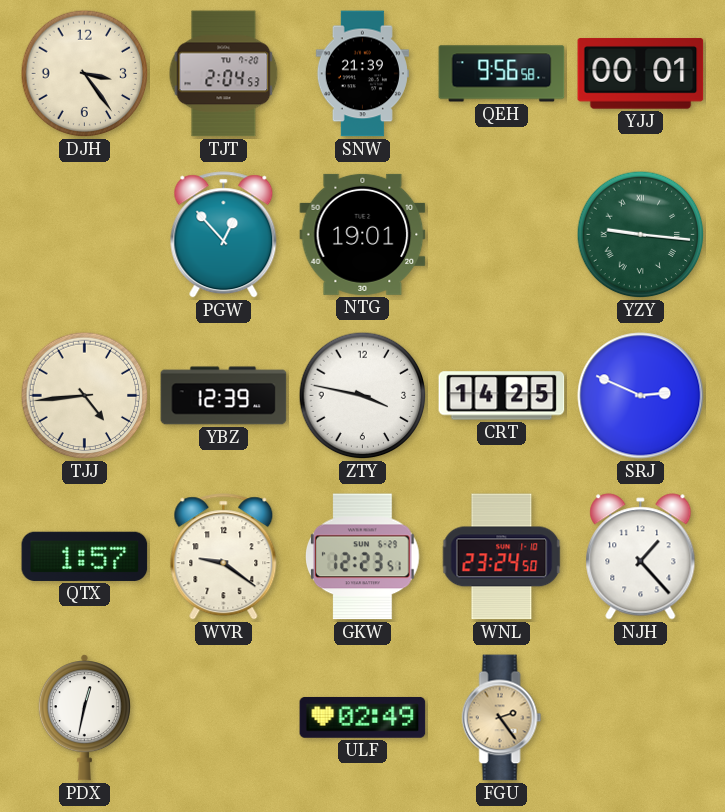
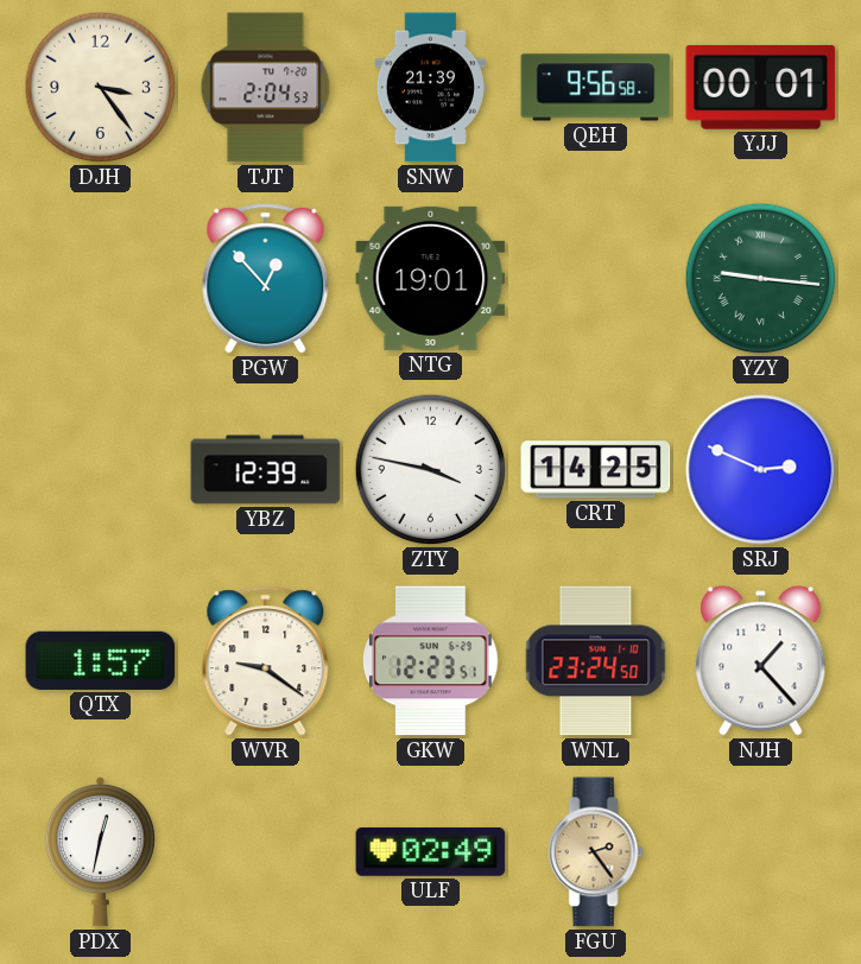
TJJ: 4:44 -> none
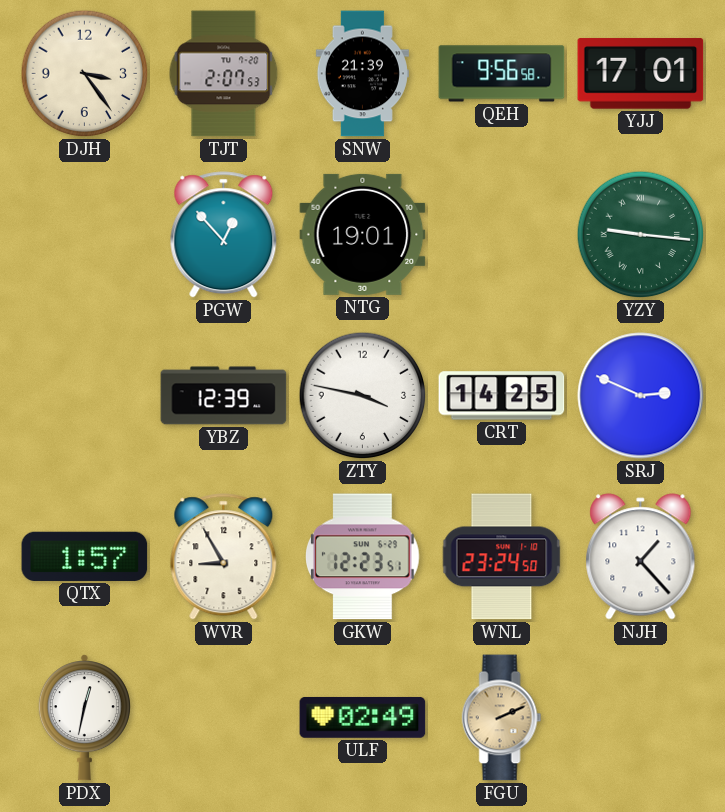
TJT: 2:04 -> 2:07
YJJ: 00:01 -> 17:01
WVR: 9:21 -> 8:55
FGU: 2:24 -> 2:11
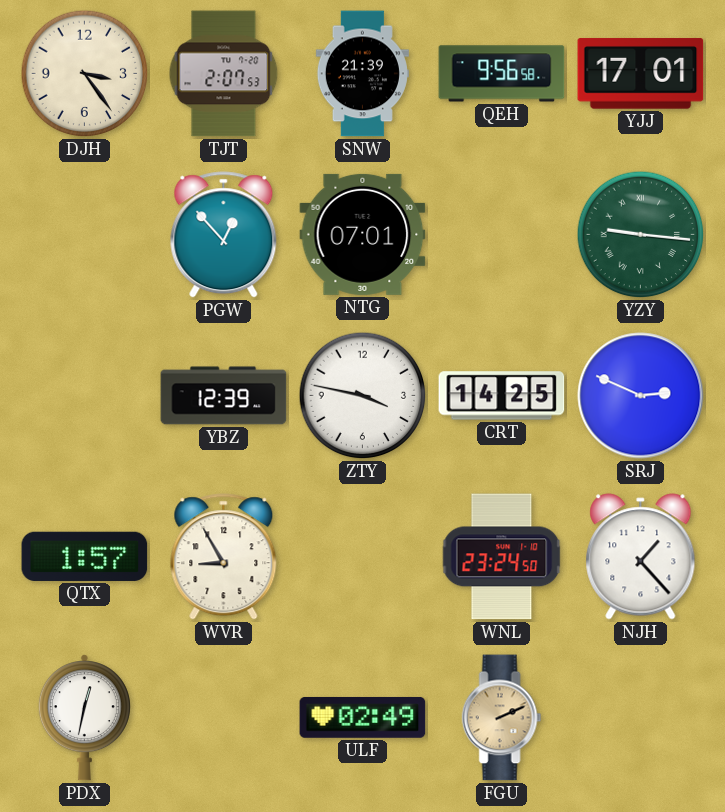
NTG: 19:01 -> 07:01
GKW: 12:23 -> none
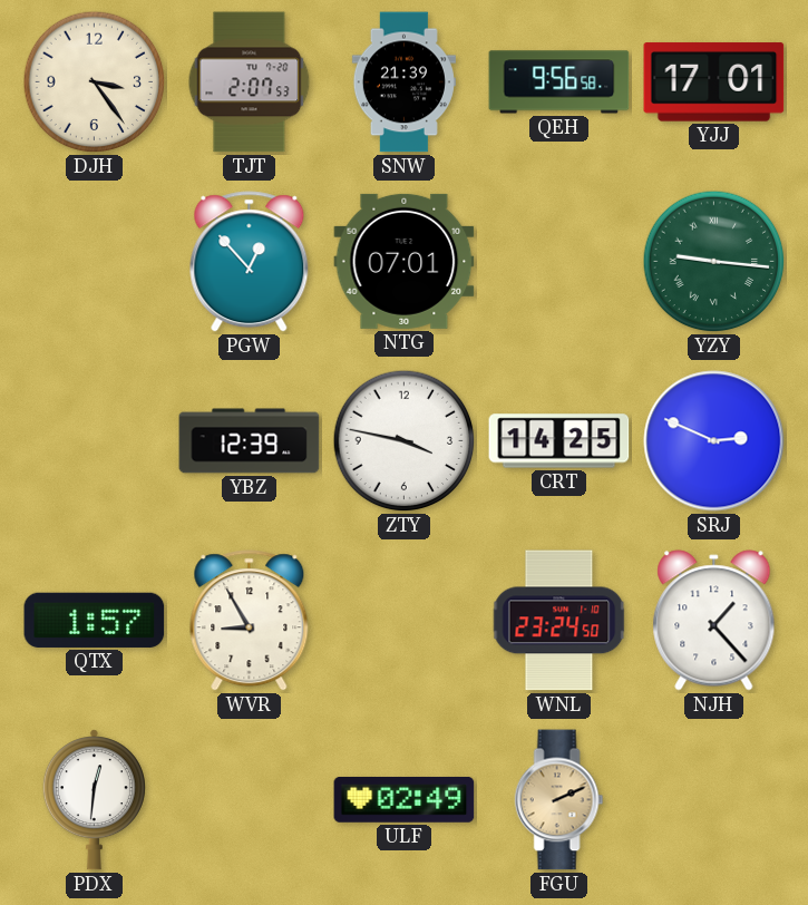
PDX: 12:32 -> 12:31
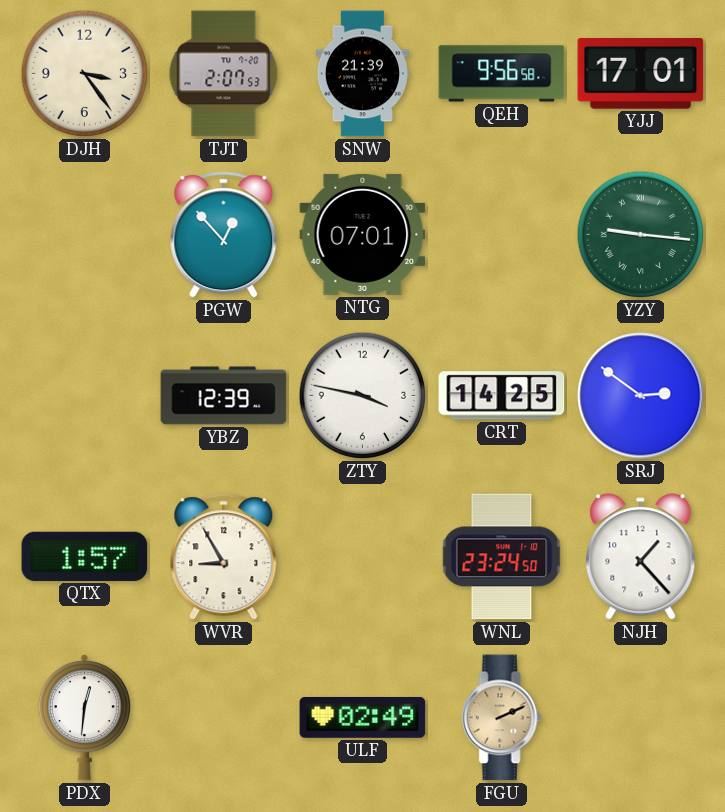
SRJ: 2:49 -> 2:51
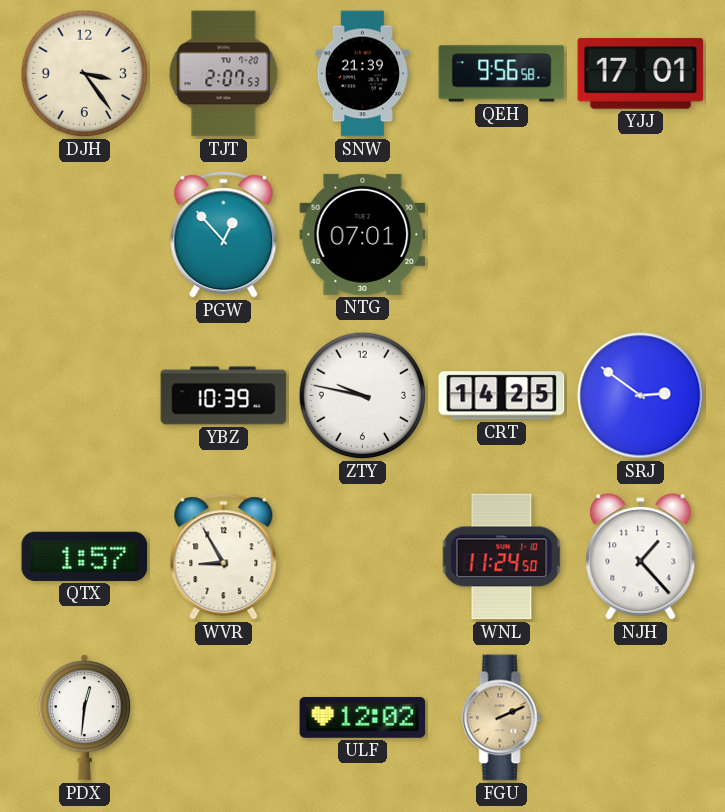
YZY: 9:16 -> none
YBZ: 12:39 -> 10:39
ZTY: 3:47 -> 9:47
WNL: 23:24 -> 11:24
ULF: 02:49 -> 12:02
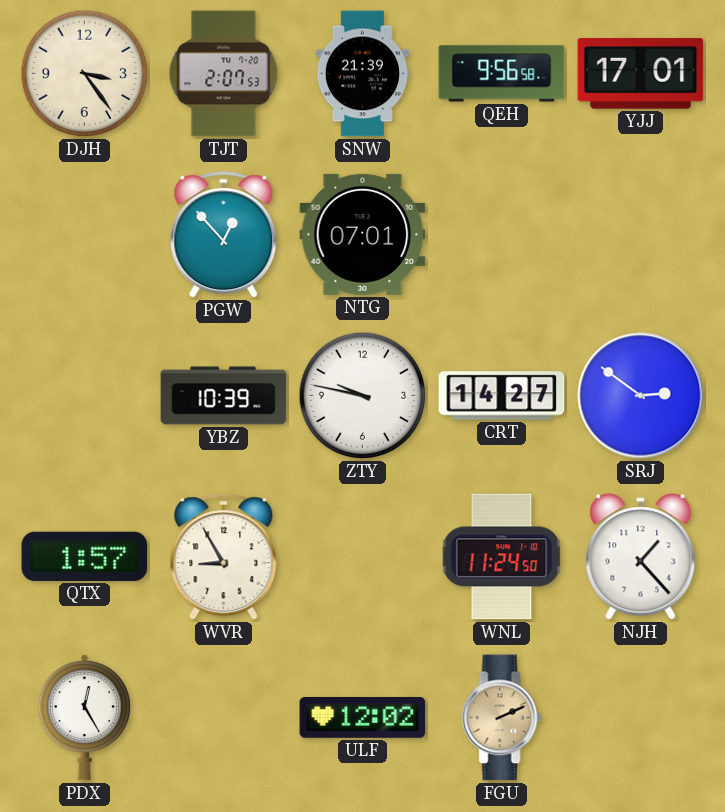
CRT: 14:25 -> 14:27
PDX: 12:31 -> 12:25
